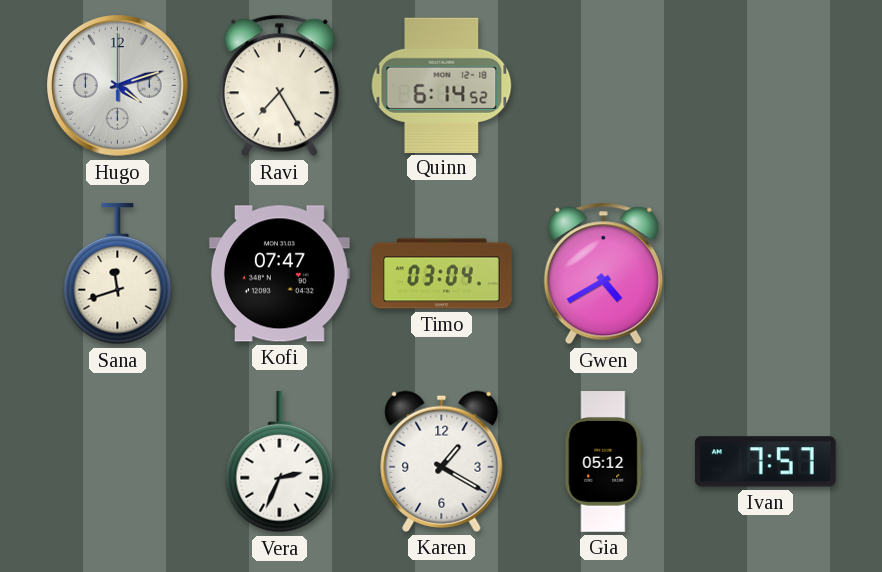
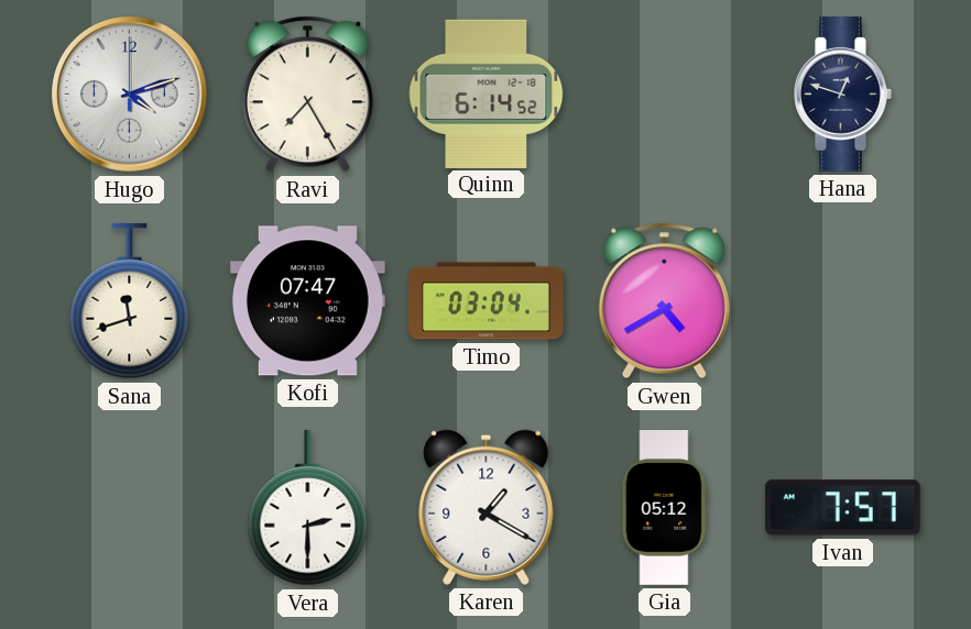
Hana: none -> 12:48
Vera: 2:34 -> 2:30
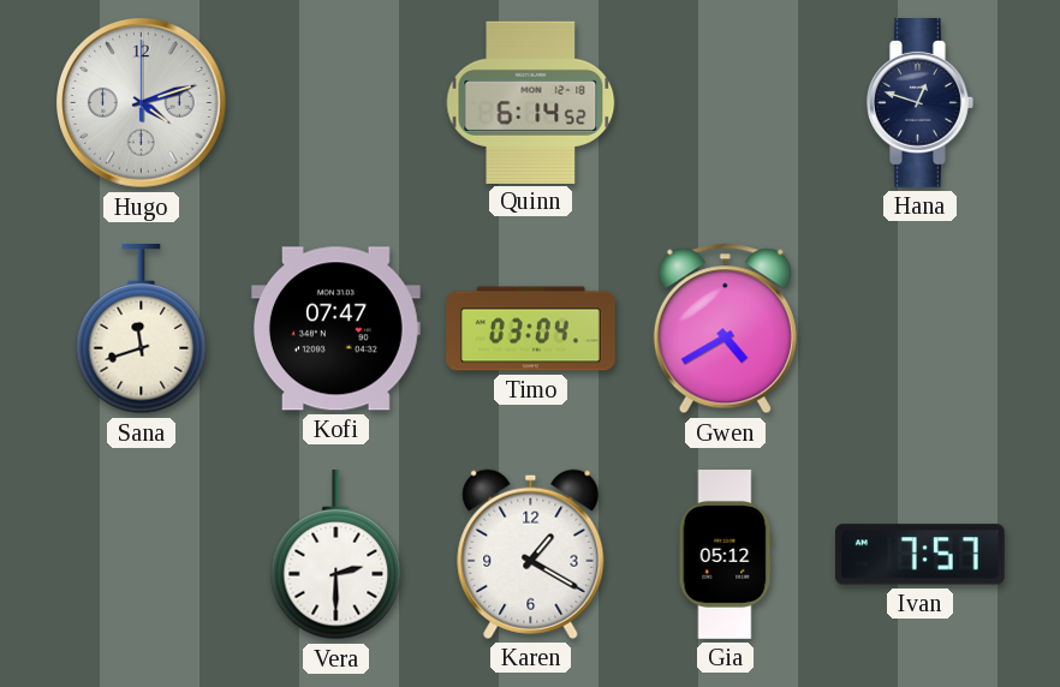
Ravi: 7:25 -> none
